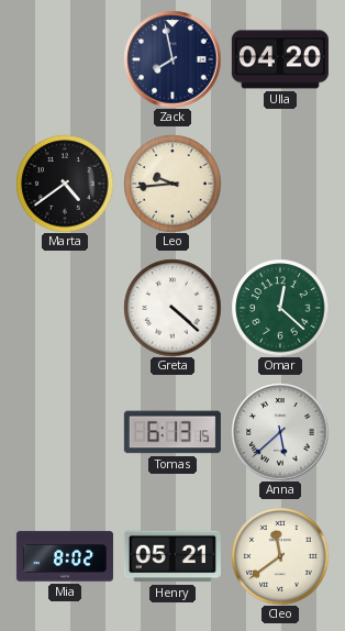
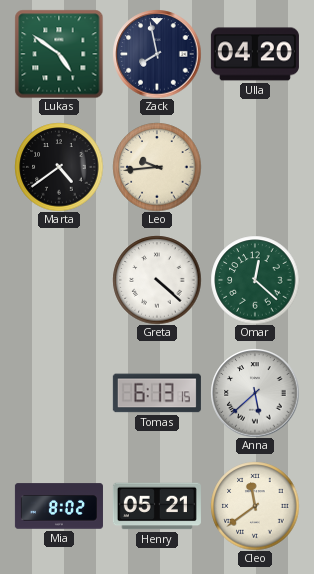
Lukas: none -> 4:51
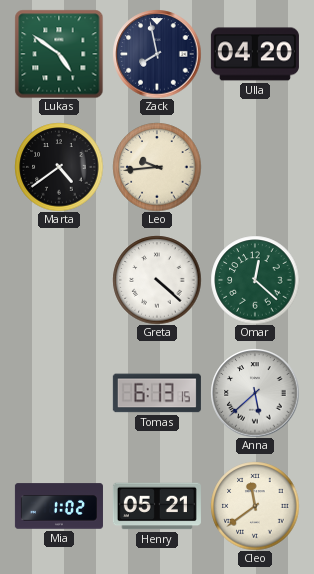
Mia: 8:02 -> 1:02
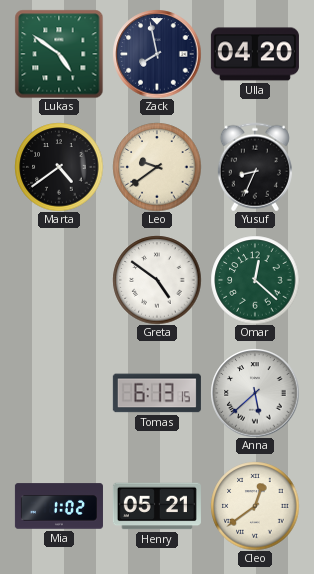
Leo: 9:44 -> 9:39
Yusuf: none -> 8:34
Greta: 4:22 -> 4:51
Cleo: 11:39 -> 12:39
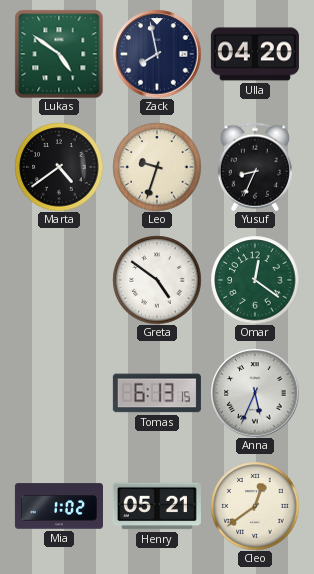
Leo: 9:39 -> 9:33
Omar: 12:22 -> 12:21
Anna: 5:38 -> 5:34
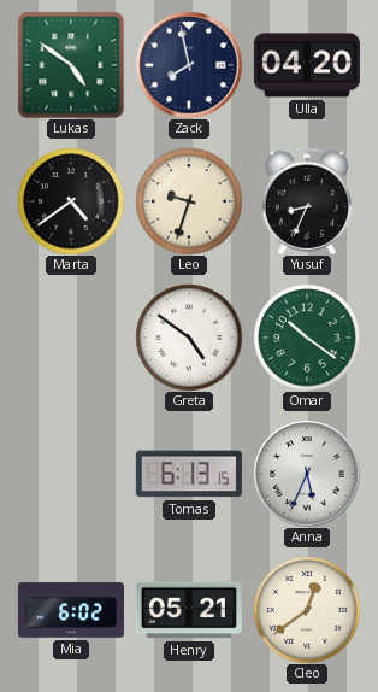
Omar: 12:21 -> 10:21
Mia: 1:02 -> 6:02
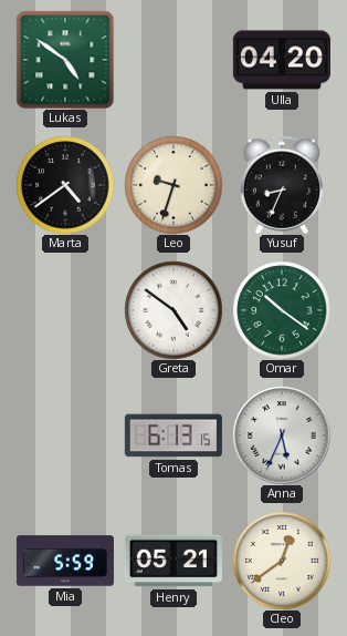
Zack: 7:58 -> none
Mia: 6:02 -> 5:59
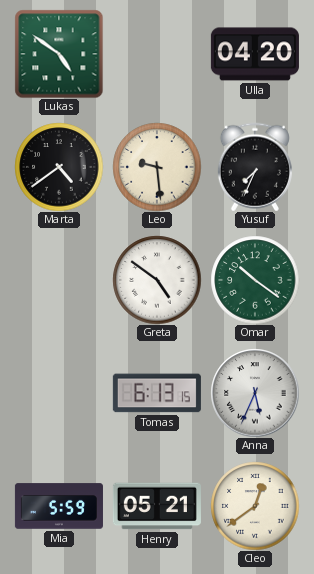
Leo: 9:33 -> 9:29
Yusuf: 8:34 -> 7:34
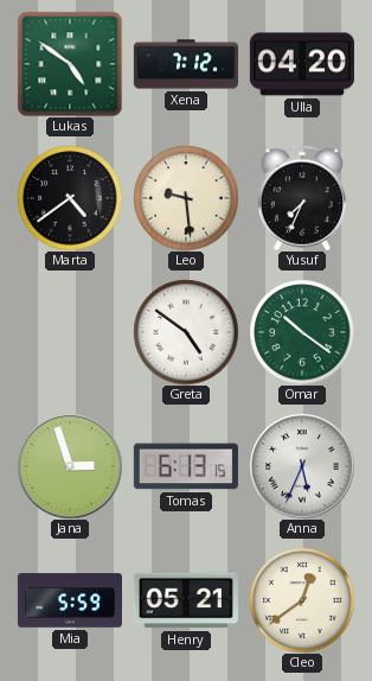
Xena: none -> 7:12
Jana: none -> 2:57
